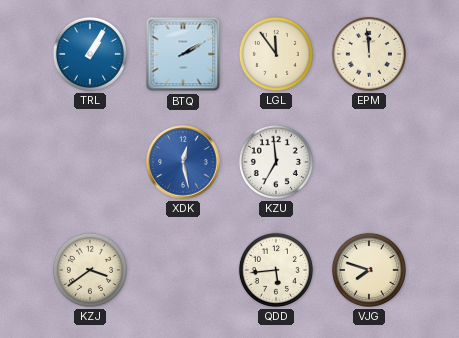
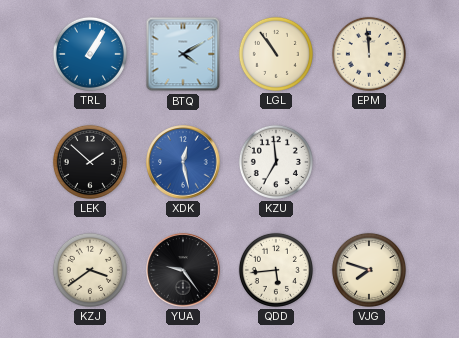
BTQ: 2:10 -> 4:10
LGL: 11:54 -> 10:54
LEK: none -> 1:52
YUA: none -> 9:24
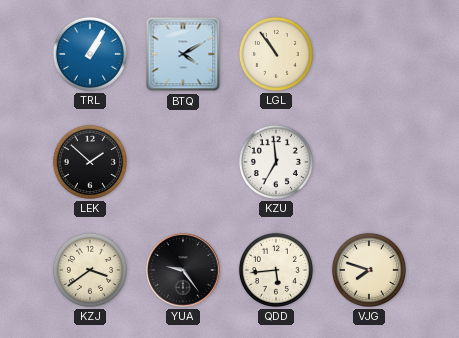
EPM: 11:59 -> none
XDK: 12:28 -> none
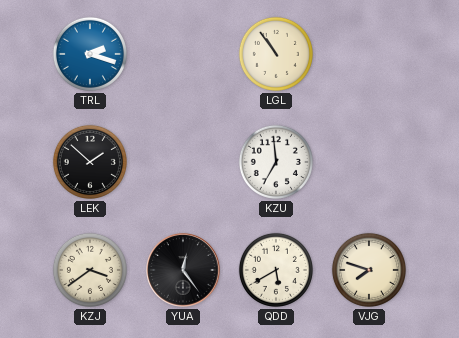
TRL: 1:05 -> 2:18
BTQ: 4:10 -> none
YUA: 9:24 -> 12:24
QDD: 5:44 -> 5:40
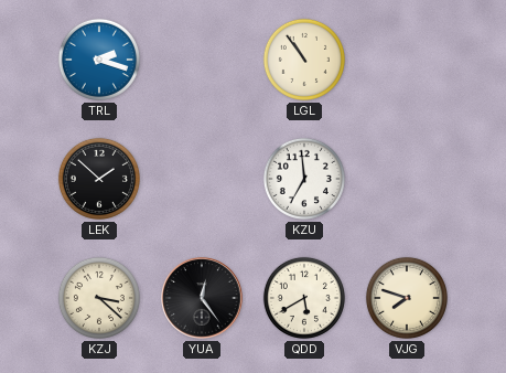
KZJ: 3:39 -> 3:22
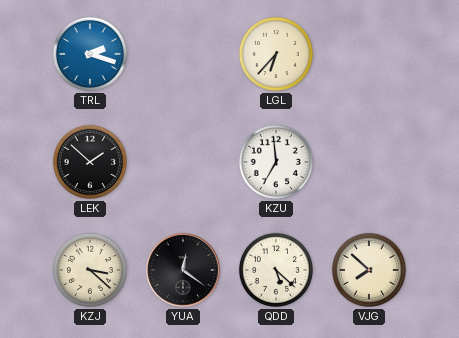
LGL: 10:54 -> 6:37
YUA: 12:24 -> 12:21
QDD: 5:40 -> 5:22
VJG: 7:48 -> 7:52
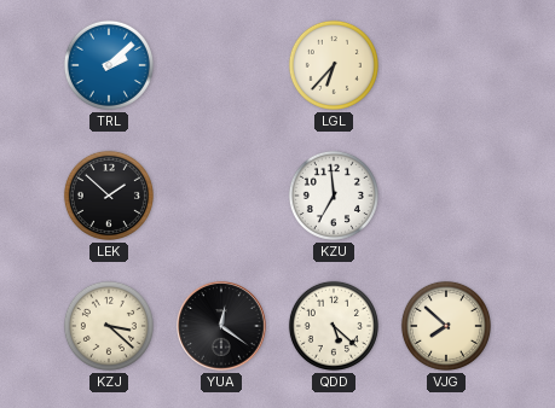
TRL: 2:18 -> 2:08
